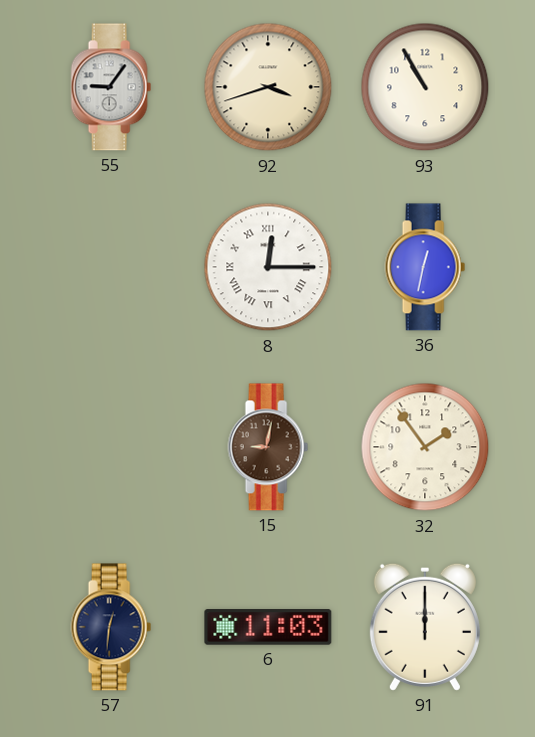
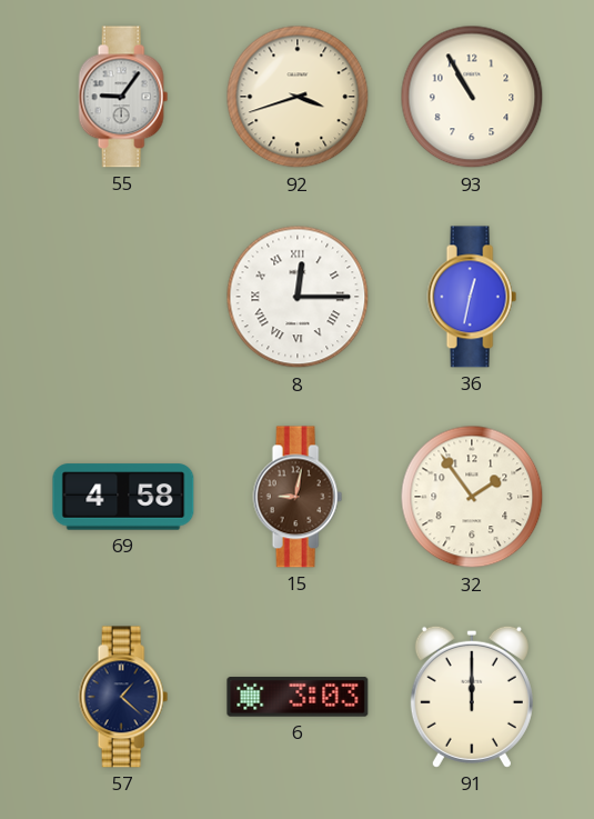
69: none -> 4:58
57: 12:31 -> 1:22
6: 11:03 -> 3:03
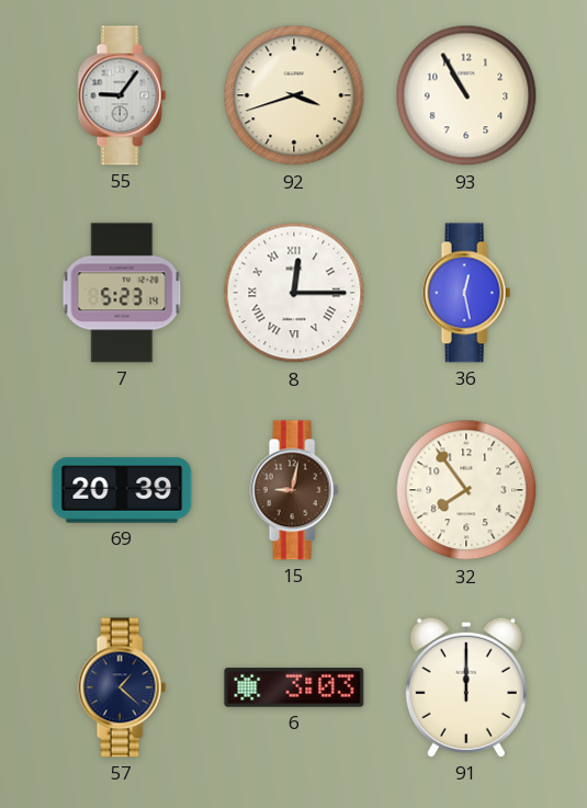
7: none -> 5:23
36: 12:32 -> 12:28
69: 4:58 -> 20:39
32: 1:54 -> 7:54
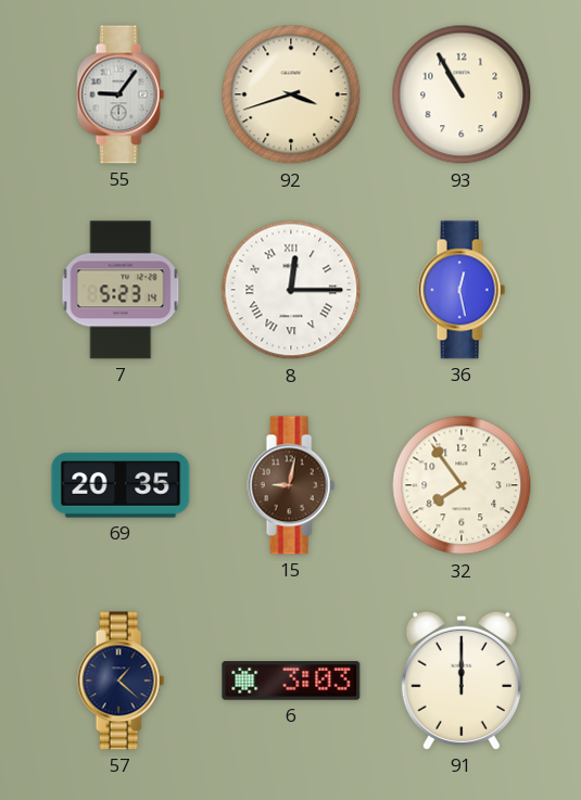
69: 20:39 -> 20:35
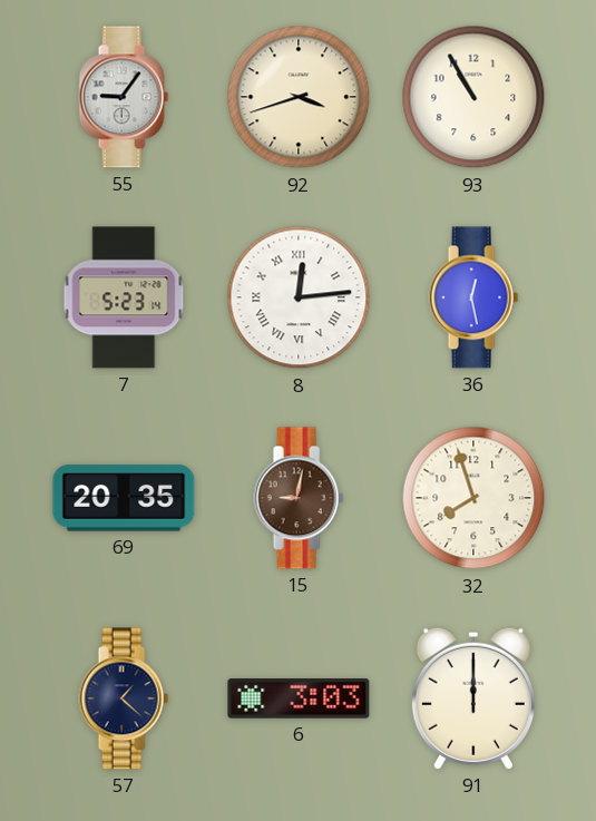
8: 12:15 -> 12:14
32: 7:54 -> 7:57
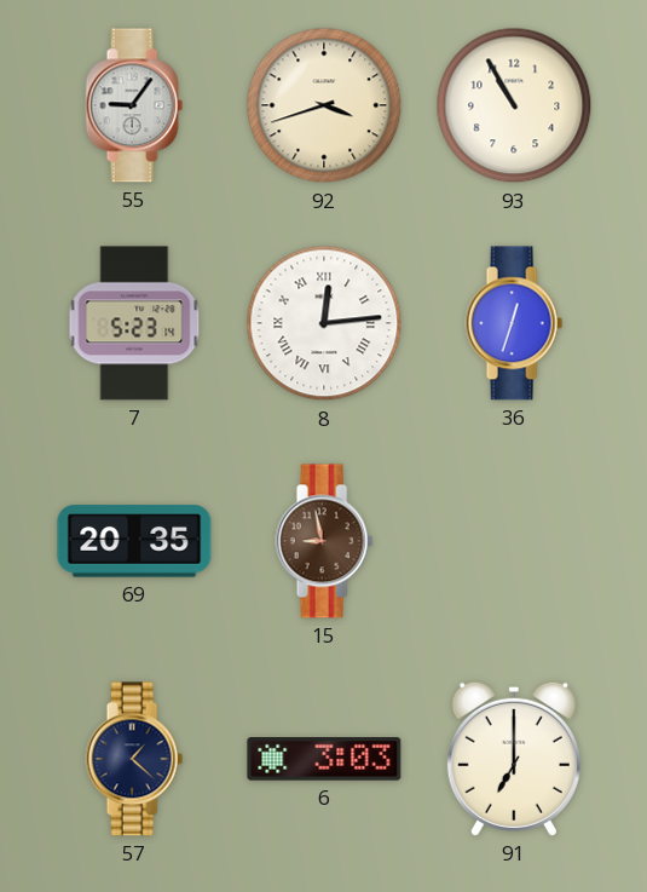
36: 12:28 -> 12:33
15: 9:02 -> 8:58
32: 7:57 -> none
91: 12:00 -> 7:00
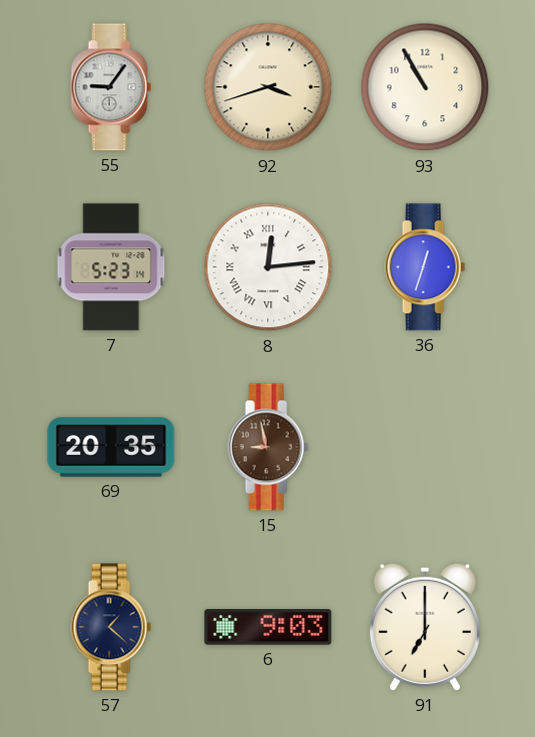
6: 3:03 -> 9:03
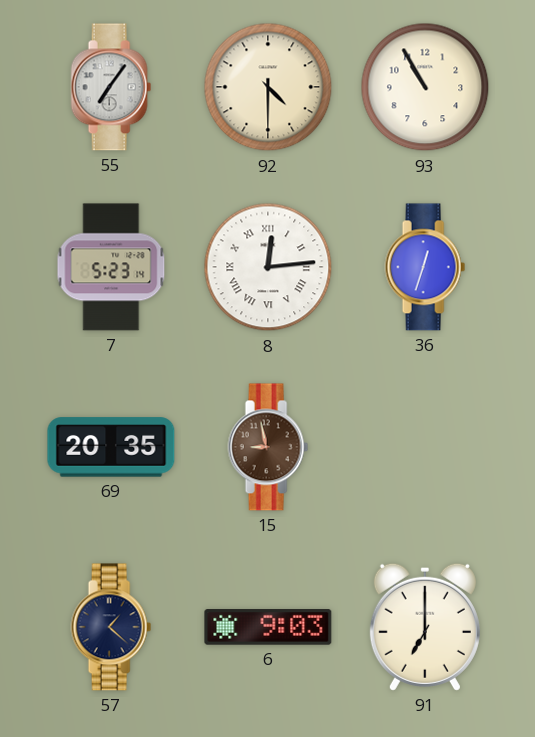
55: 9:06 -> 7:06
92: 3:42 -> 4:30
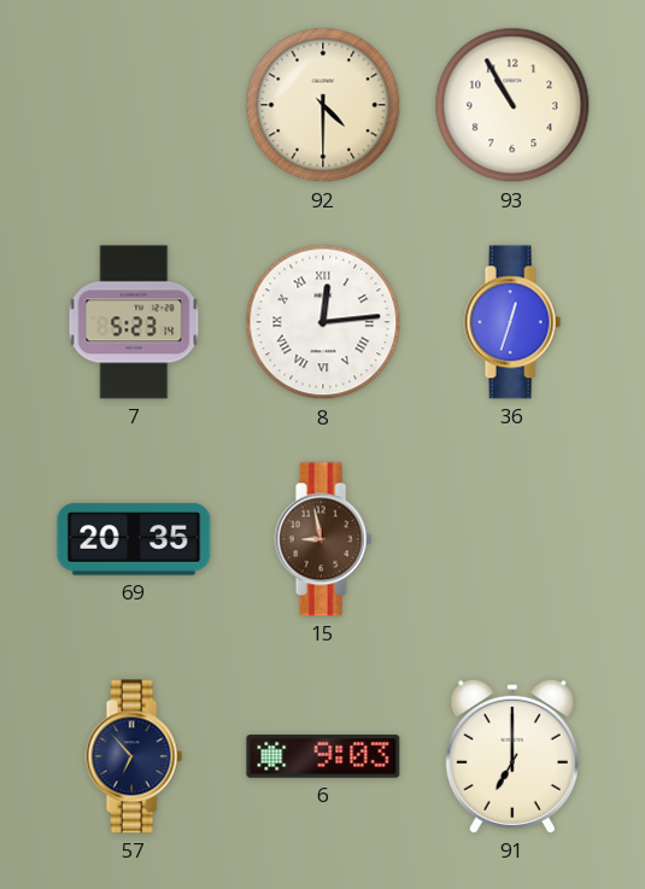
55: 7:06 -> none
57: 1:22 -> 6:53
